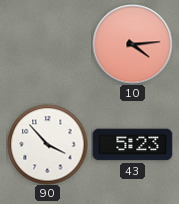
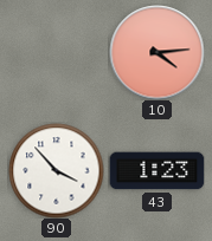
43: 5:23 -> 1:23
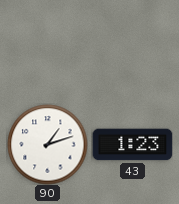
10: 4:14 -> none
90: 3:53 -> 1:12
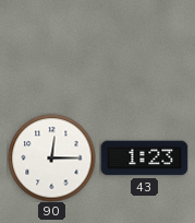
90: 1:12 -> 12:15
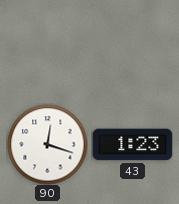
90: 12:15 -> 12:18
